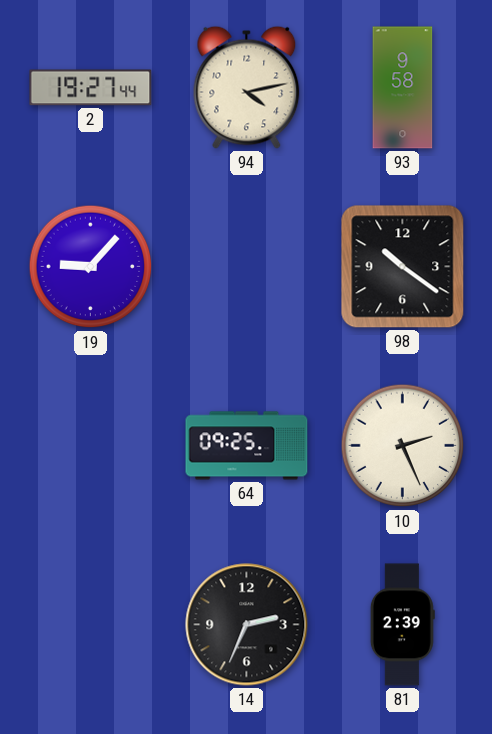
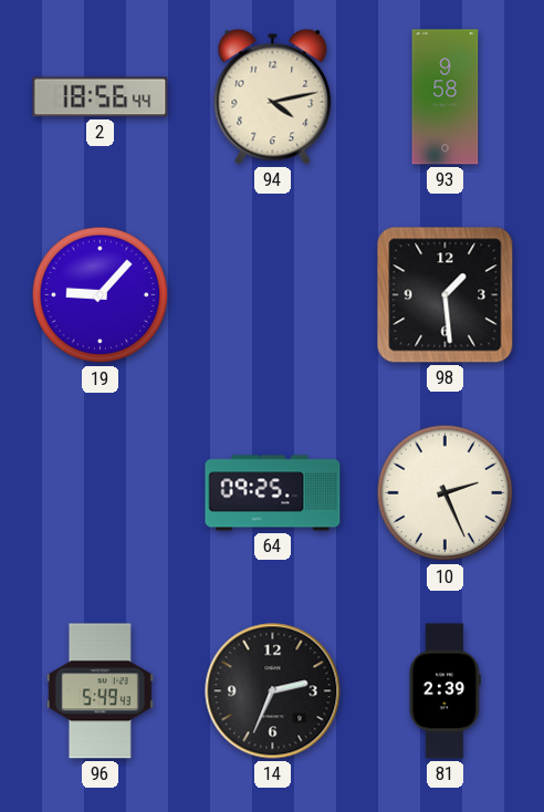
2: 19:27 -> 18:56
98: 10:21 -> 1:29
96: none -> 5:49
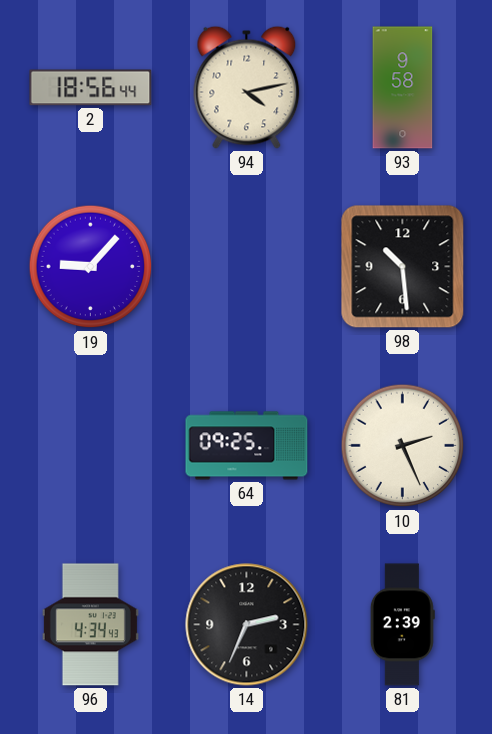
98: 1:29 -> 10:29
96: 5:49 -> 4:34
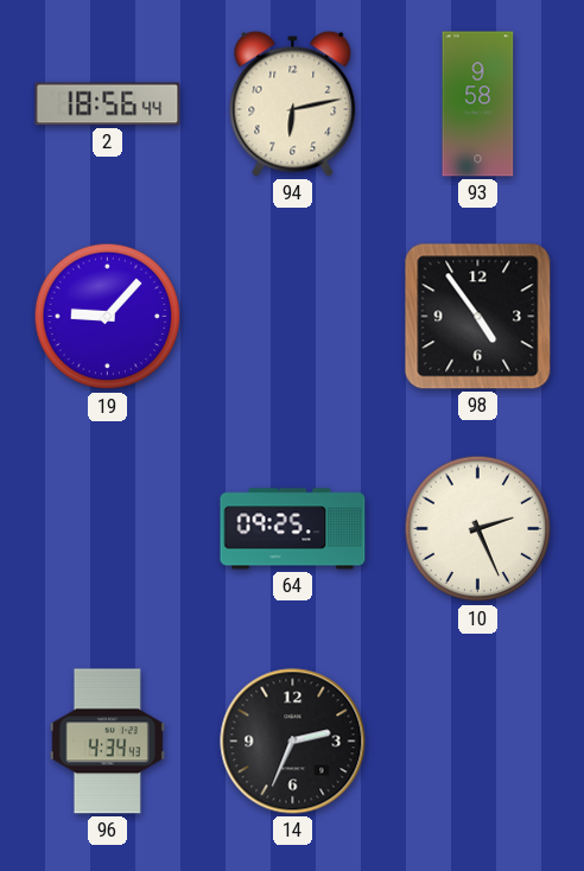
94: 4:13 -> 6:13
98: 10:29 -> 4:54
81: 2:39 -> none
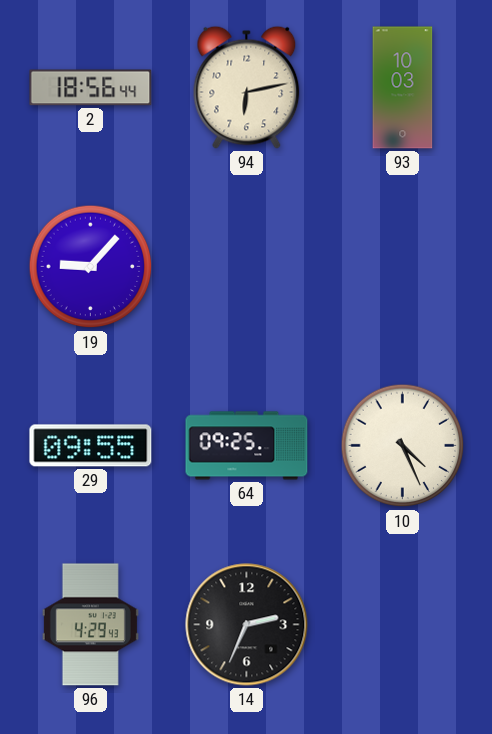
93: 9:58 -> 10:03
98: 4:54 -> none
29: none -> 09:55
10: 2:26 -> 4:26
96: 4:34 -> 4:29
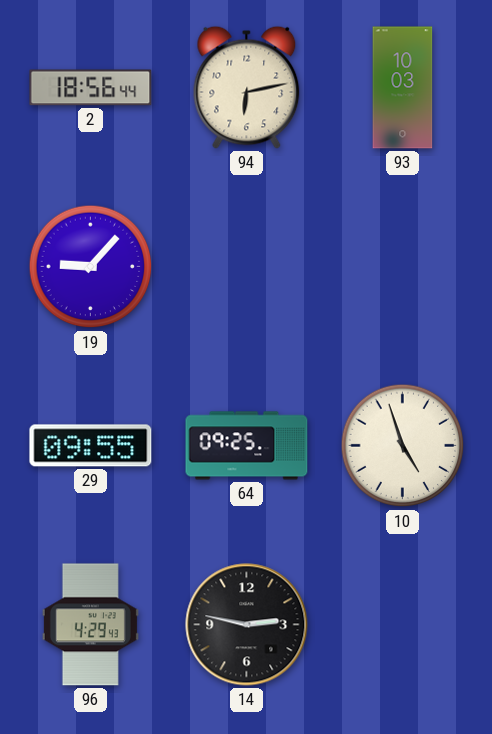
10: 4:26 -> 4:57
14: 2:34 -> 2:47
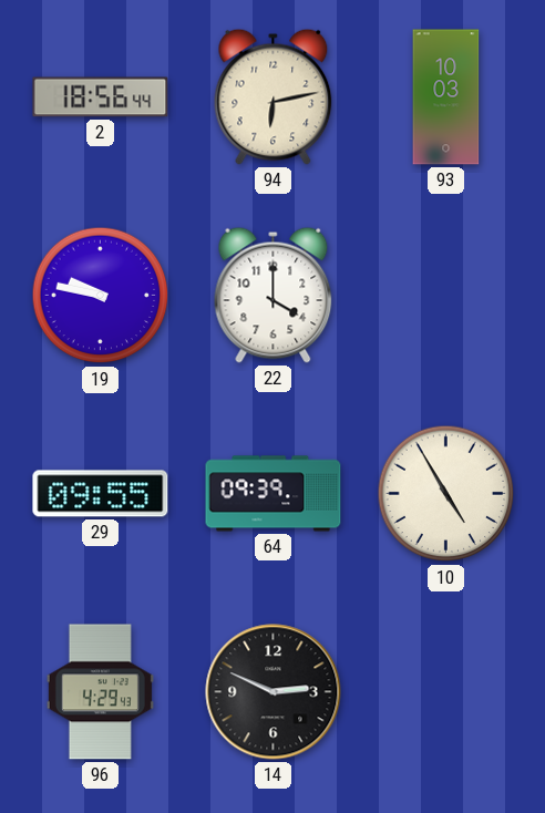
19: 9:07 -> 9:47
22: none -> 4:00
64: 09:25 -> 09:39
10: 4:57 -> 4:55
14: 2:47 -> 2:49
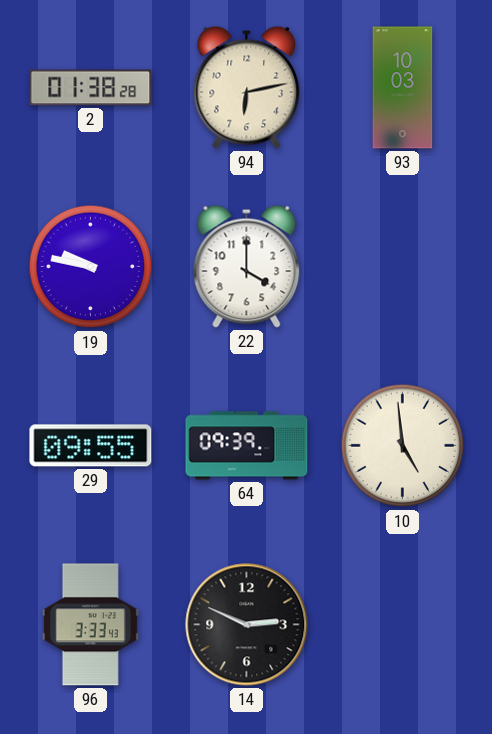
2: 18:56 -> 01:38
10: 4:55 -> 4:59
96: 4:29 -> 3:33
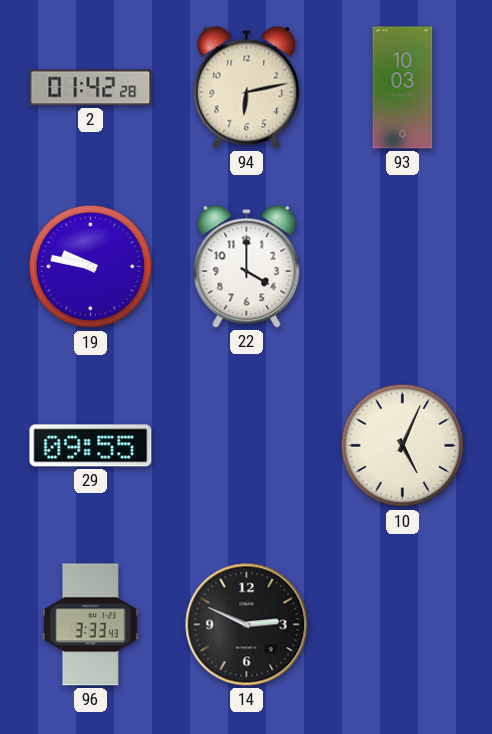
2: 01:38 -> 01:42
64: 09:39 -> none
10: 4:59 -> 5:04
